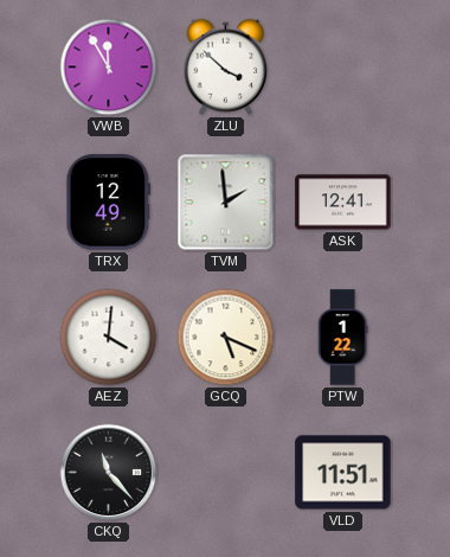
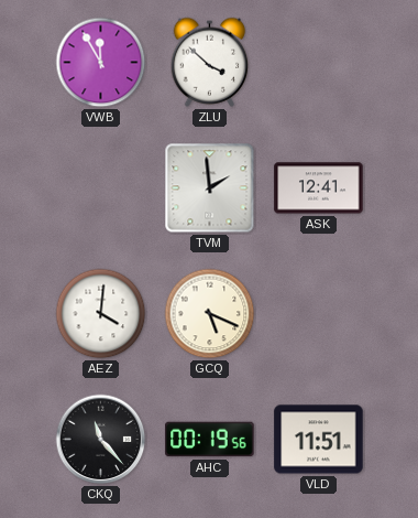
TRX: 12:49 -> none
PTW: 1:22 -> none
AHC: none -> 00:19
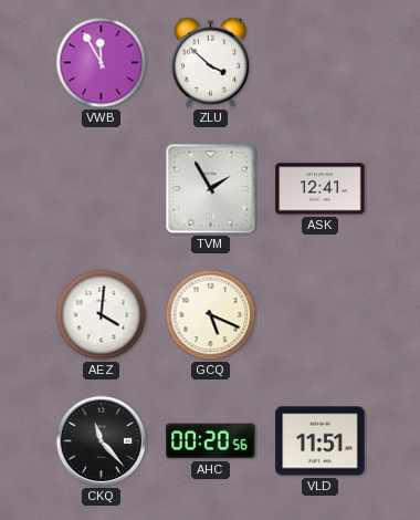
TVM: 1:59 -> 1:55
AHC: 00:19 -> 00:20
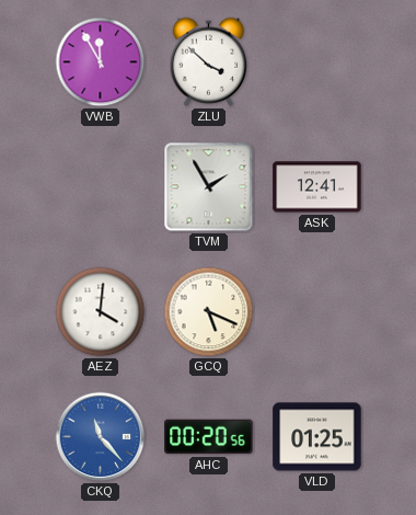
CKQ dial: black -> blue
VLD: 11:51 -> 01:25
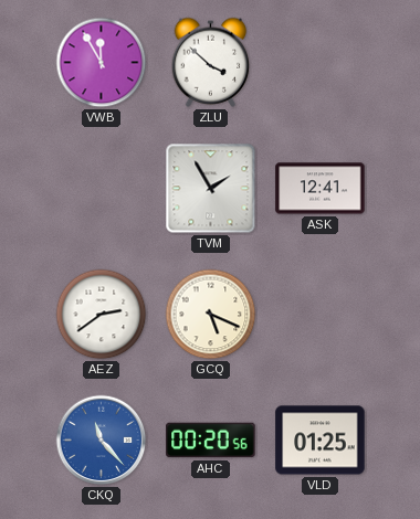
AEZ: 4:01 -> 2:39
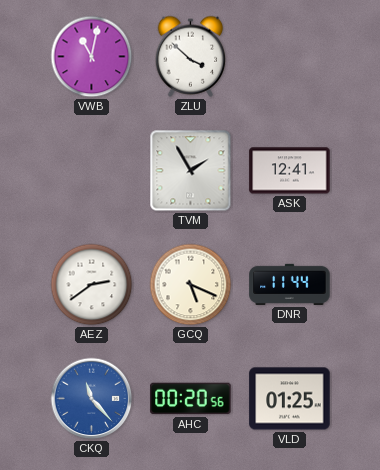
VWB: 11:55 -> 11:02
DNR: none -> 11:44
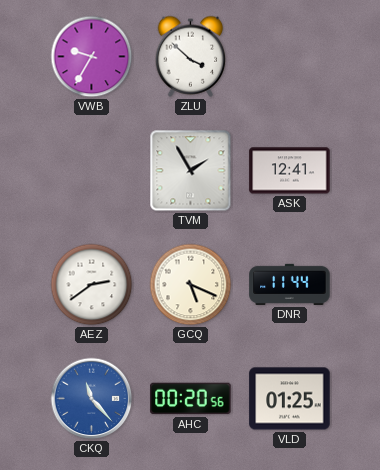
VWB: 11:02 -> 9:35
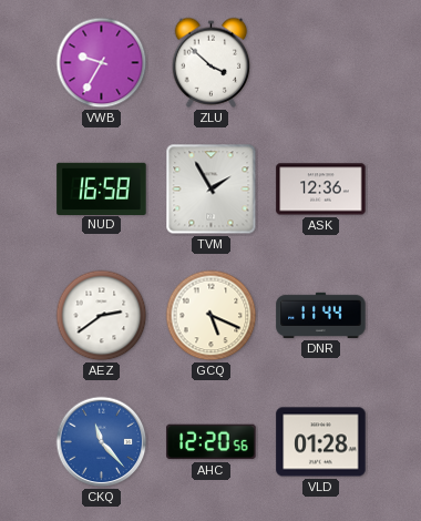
NUD: none -> 16:58
ASK: 12:41 -> 12:36
AHC: 00:20 -> 12:20
VLD: 01:25 -> 01:28
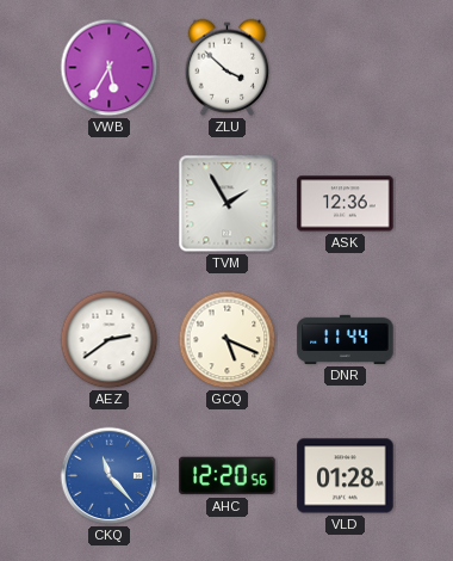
VWB: 9:35 -> 5:35
NUD: 16:58 -> none
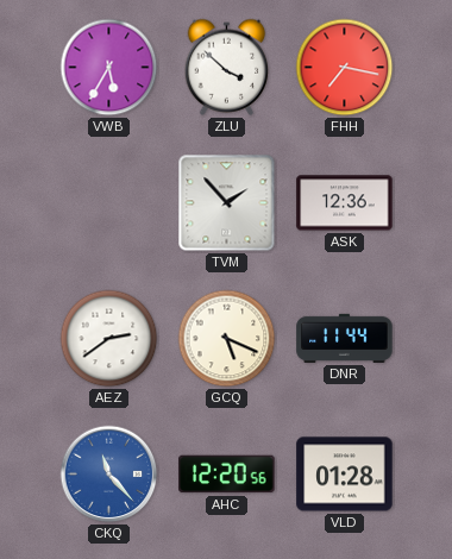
FHH: none -> 7:17
TVM: 1:55 -> 1:53
